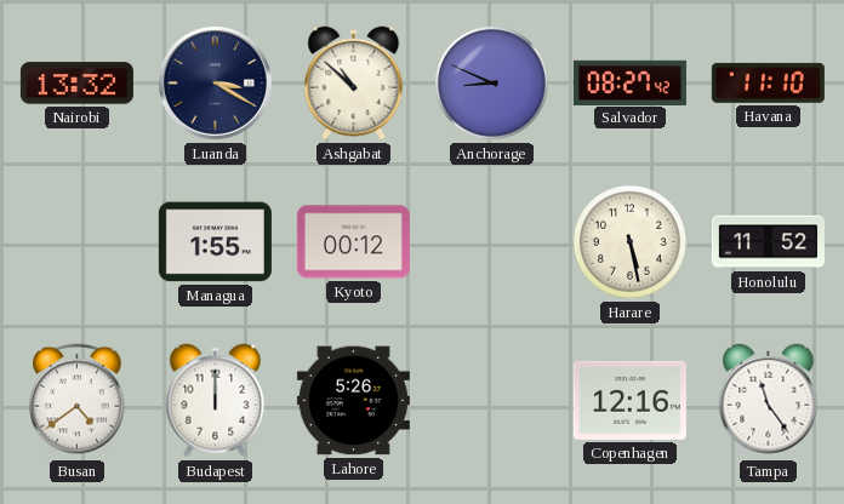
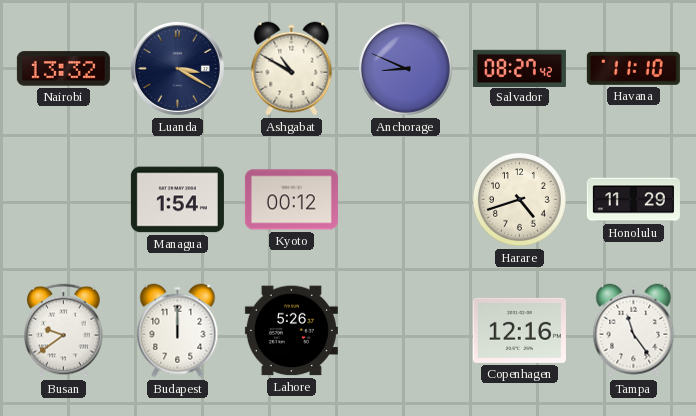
Ashgabat: 10:52 -> 10:50
Managua: 1:55 -> 1:54
Harare: 5:28 -> 4:42
Honolulu: 11:52 -> 11:29
Busan: 4:39 -> 9:39
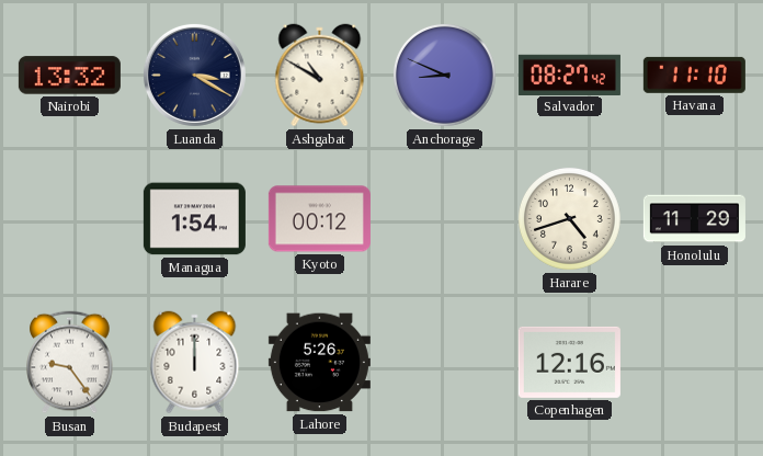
Busan: 9:39 -> 9:24
Tampa: 11:24 -> none
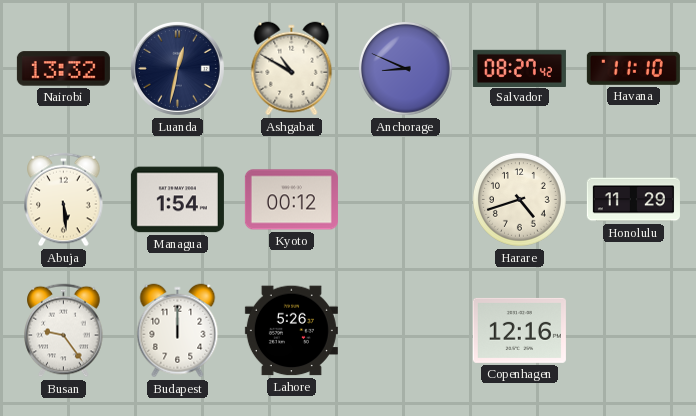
Luanda: 3:20 -> 12:32
Abuja: none -> 5:29
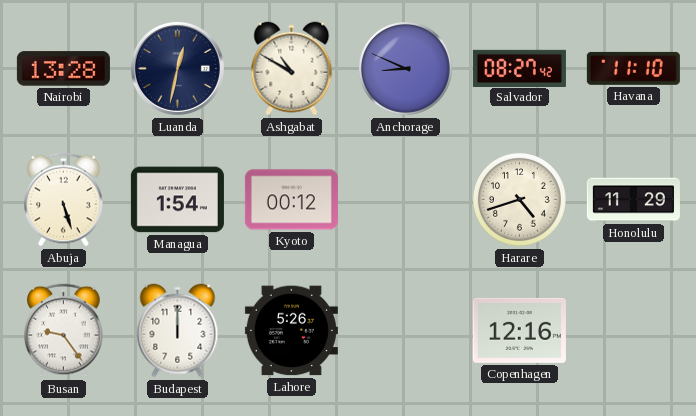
Nairobi: 13:32 -> 13:28
Abuja: 5:29 -> 5:27
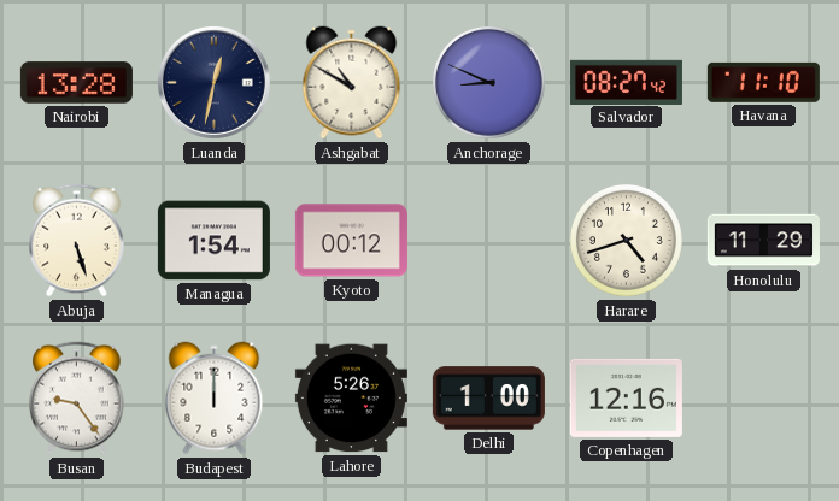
Delhi: none -> 1:00
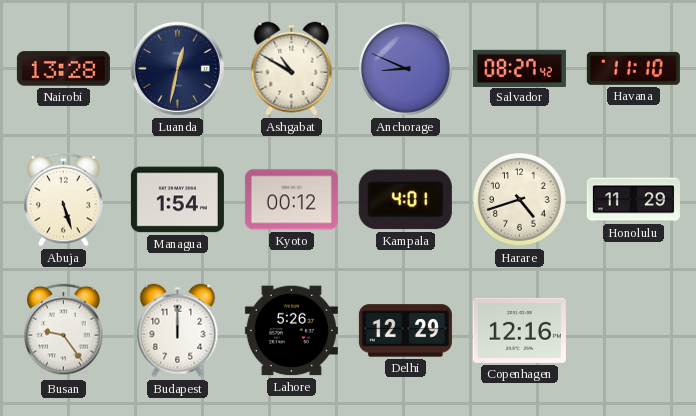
Kampala: none -> 4:01
Delhi: 1:00 -> 12:29
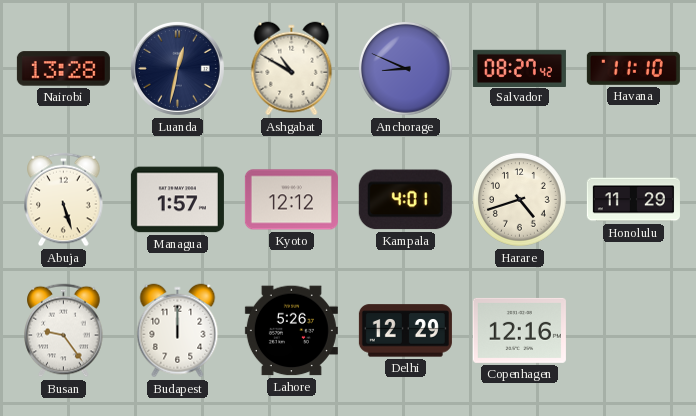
Managua: 1:54 -> 1:57
Kyoto: 00:12 -> 12:12
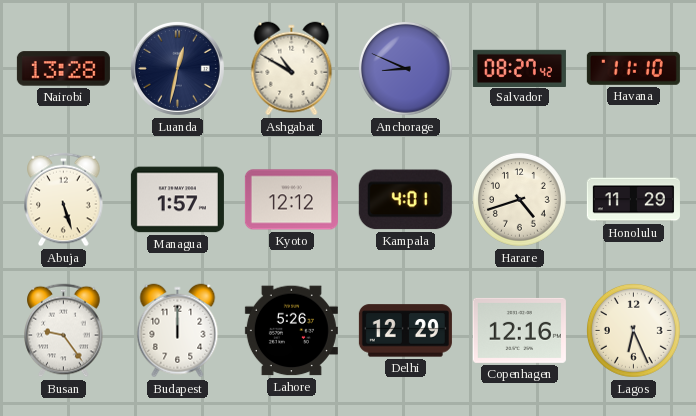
Lagos: none -> 6:26
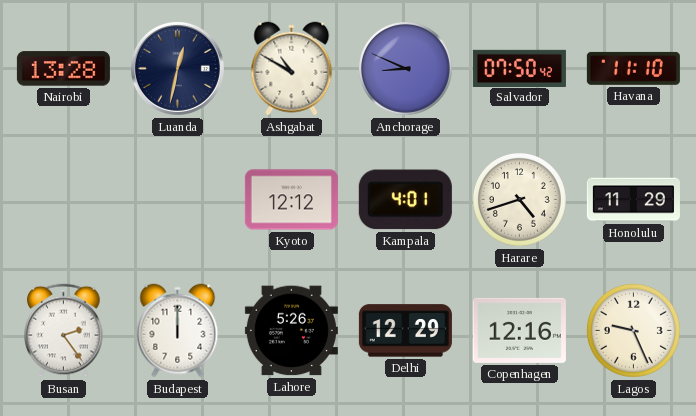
Salvador: 08:27 -> 07:50
Abuja: 5:27 -> none
Managua: 1:57 -> none
Busan: 9:24 -> 2:24
Lagos: 6:26 -> 9:26
